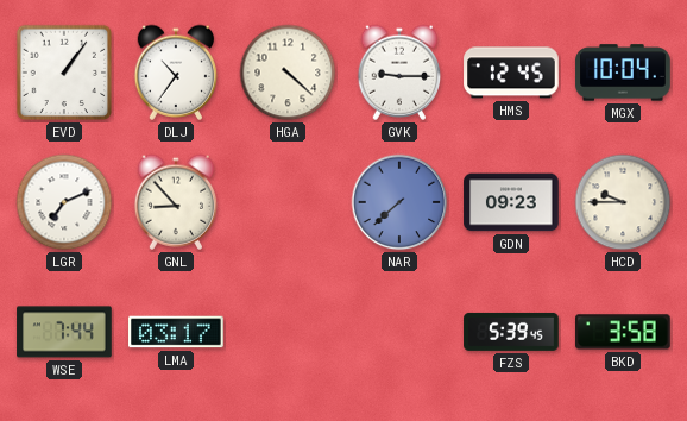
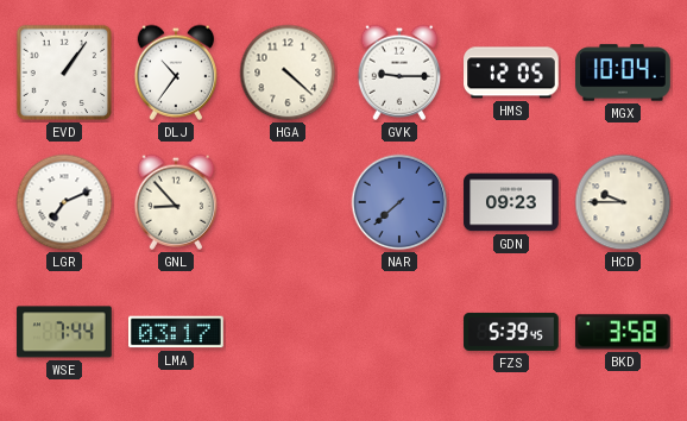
HMS: 12:45 -> 12:05
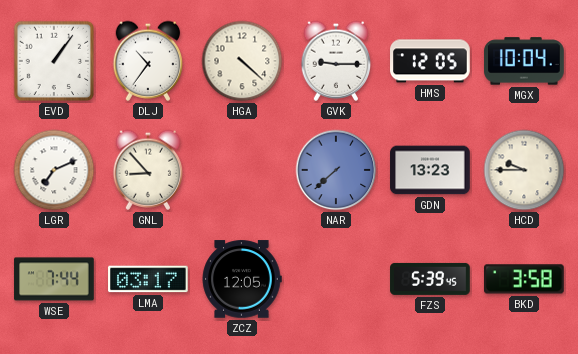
GDN: 09:23 -> 13:23
ZCZ: none -> 12:05
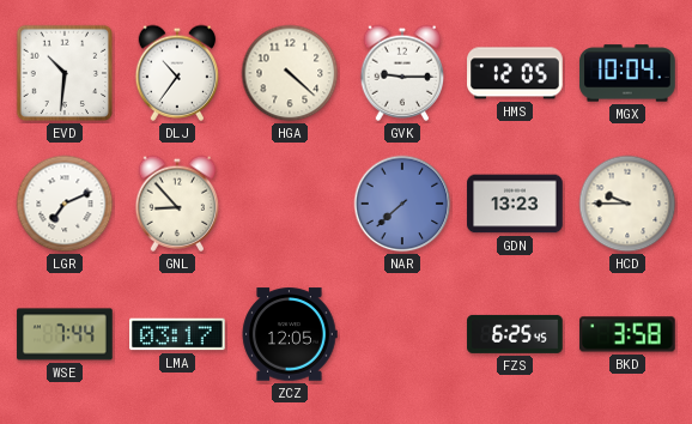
EVD: 1:06 -> 10:31
FZS: 5:39 -> 6:25
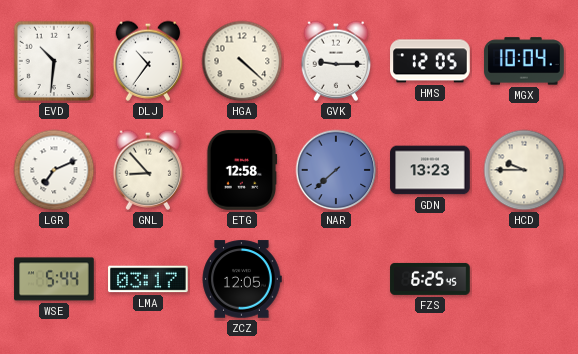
ETG: none -> 12:58
WSE: 7:44 -> 5:44
BKD: 3:58 -> none
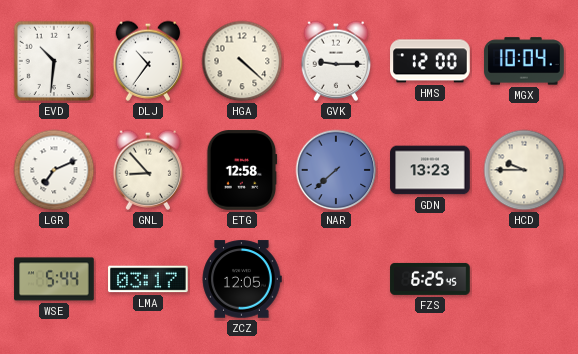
HMS: 12:05 -> 12:00
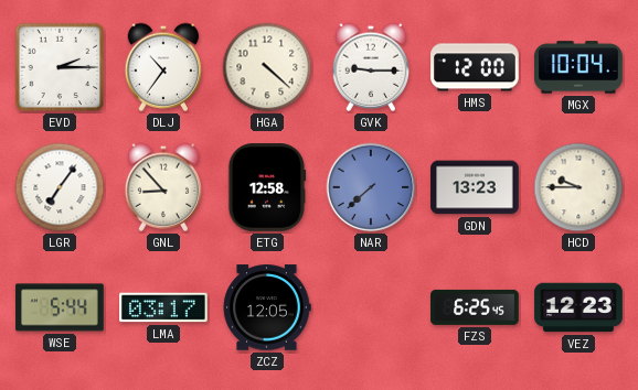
EVD: 10:31 -> 2:15
LGR: 7:11 -> 7:06
VEZ: none -> 12:23
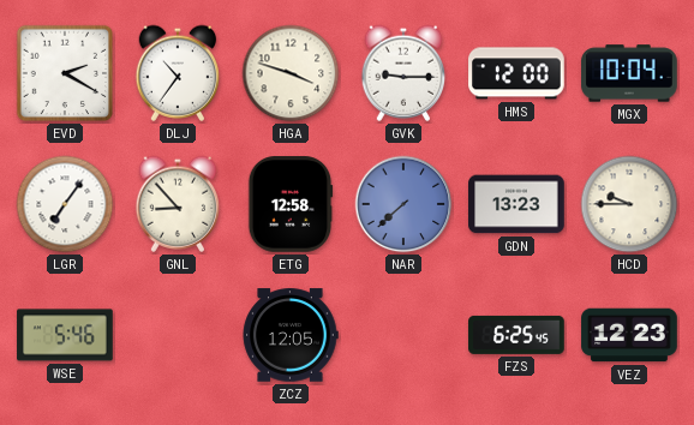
EVD: 2:15 -> 2:20
HGA: 4:22 -> 3:48
WSE: 5:44 -> 5:46
LMA: 03:17 -> none
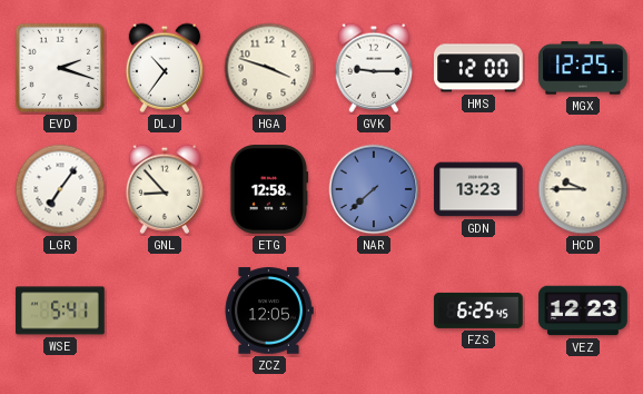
EVD: 2:20 -> 2:18
MGX: 10:04 -> 12:25
WSE: 5:46 -> 5:41
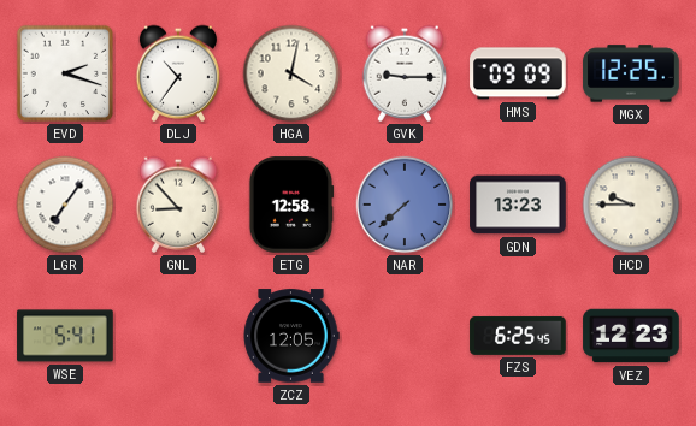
HGA: 3:48 -> 4:02
HMS: 12:00 -> 09:09
